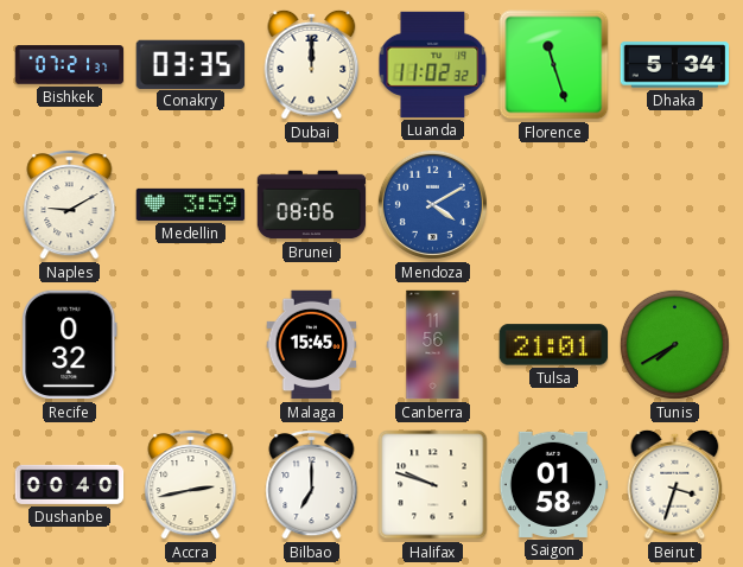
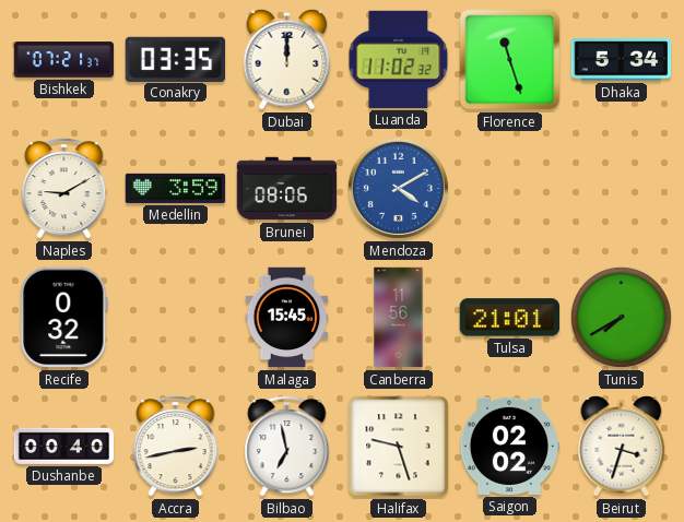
Bilbao: 7:00 -> 6:58
Halifax: 9:48 -> 9:27
Saigon: 01:58 -> 02:02
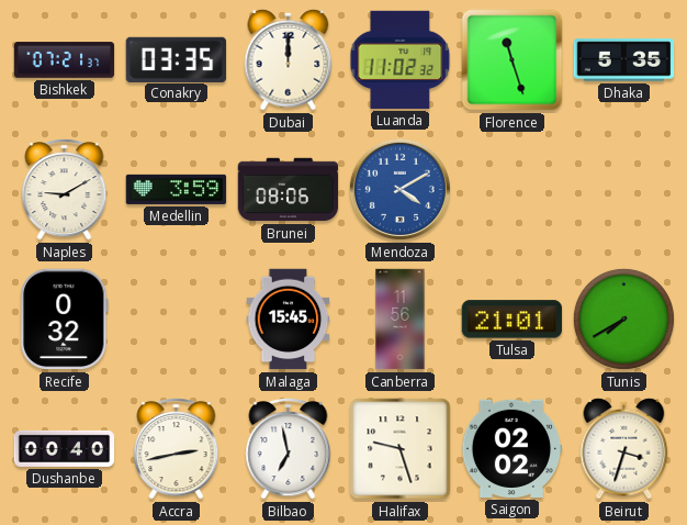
Dhaka: 5:34 -> 5:35
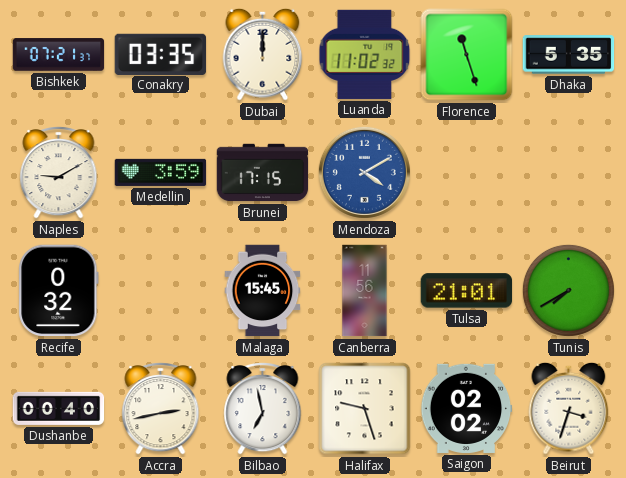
Brunei: 08:06 -> 17:15
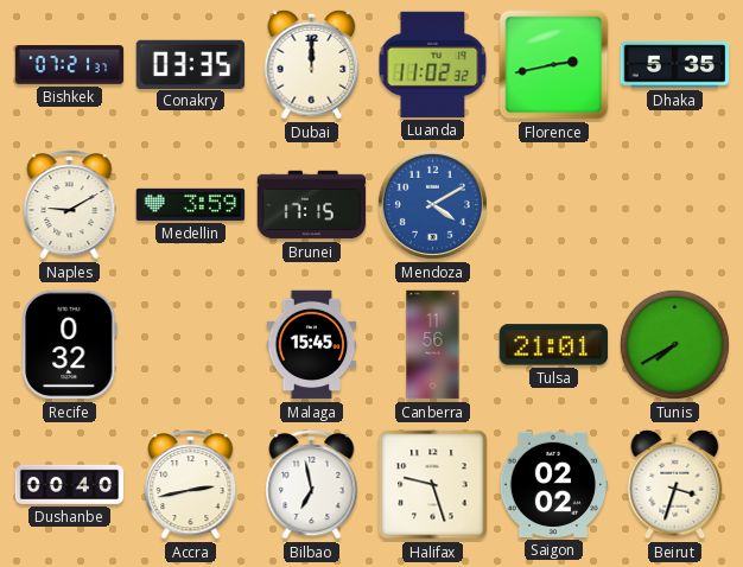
Florence: 11:27 -> 2:43
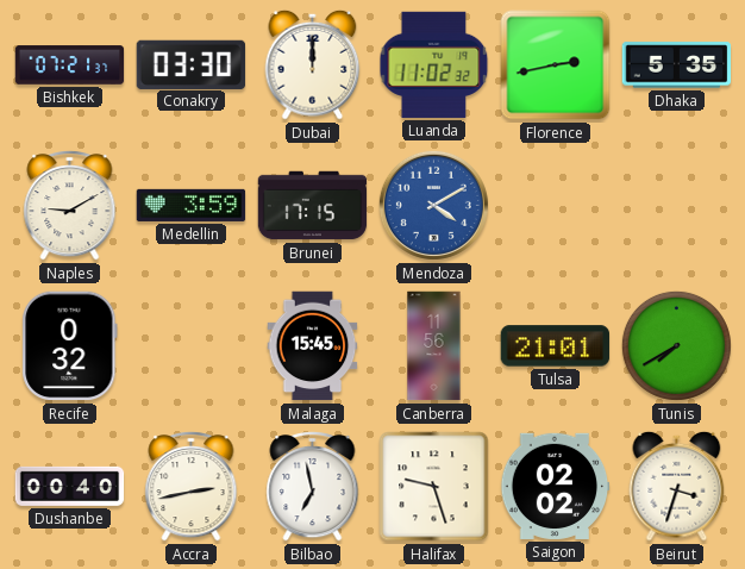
Conakry: 03:35 -> 03:30
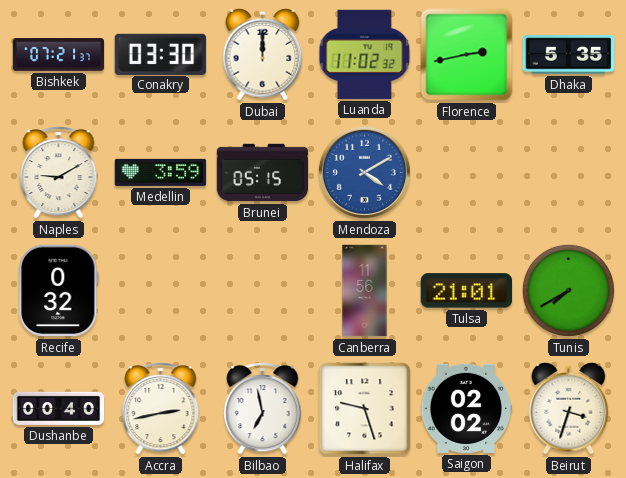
Brunei: 17:15 -> 05:15
Malaga: 15:45 -> none
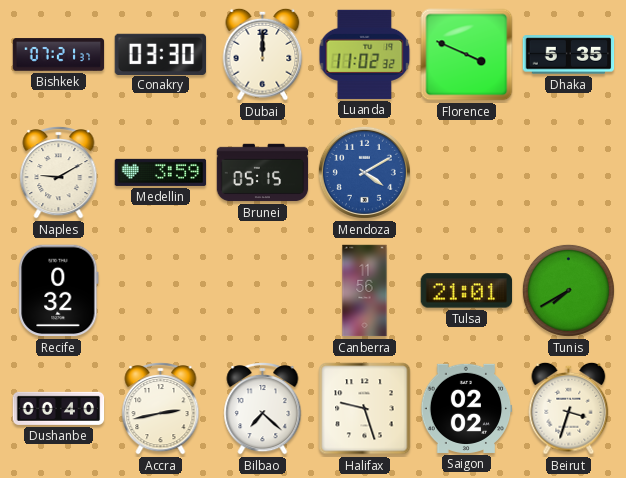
Florence: 2:43 -> 3:49
Bilbao: 6:58 -> 7:22
